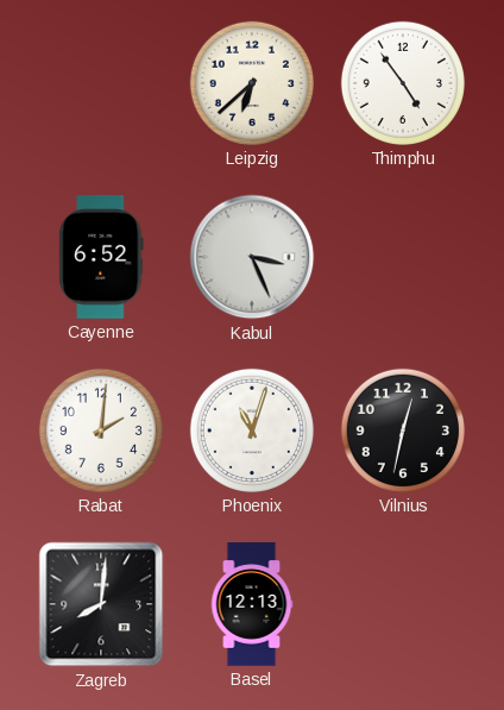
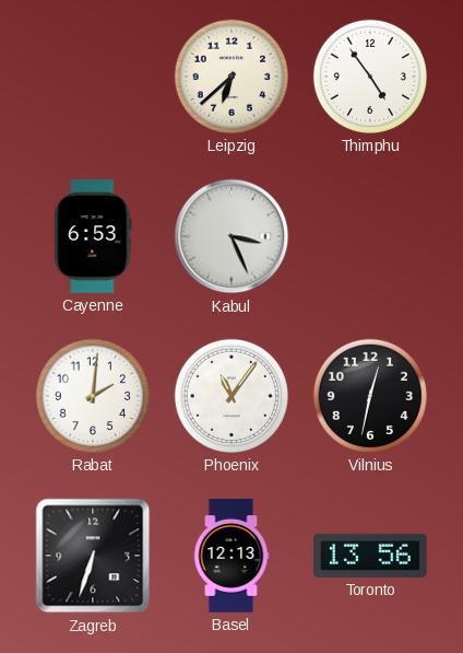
Cayenne: 6:52 -> 6:53
Phoenix: 11:03 -> 11:06
Zagreb: 8:01 -> 6:33
Toronto: none -> 13:56
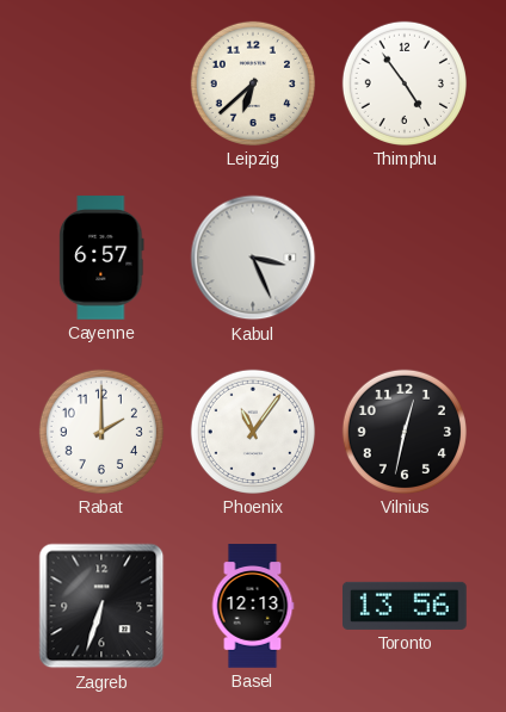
Cayenne: 6:53 -> 6:57
Rabat: 2:01 -> 2:00
